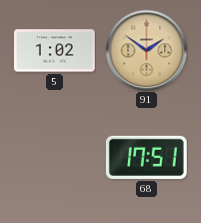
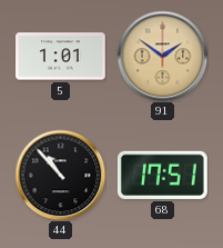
5: 1:02 -> 1:01
44: none -> 10:53
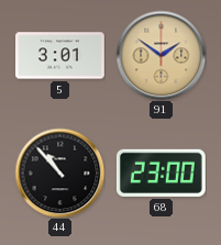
5: 1:01 -> 3:01
68: 17:51 -> 23:00
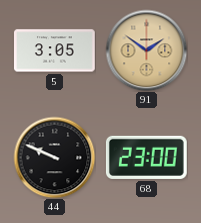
5: 3:01 -> 3:05
44: 10:53 -> 9:49
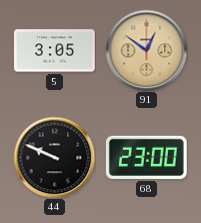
91: 1:51 -> 12:51
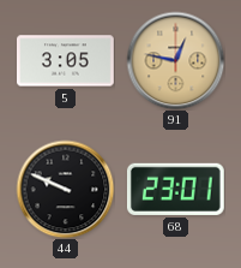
91: 12:51 -> 12:47
68: 23:00 -> 23:01
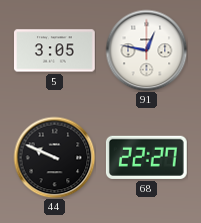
91 dial: champagne -> white
68: 23:01 -> 22:27
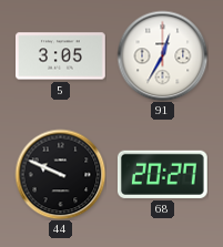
91: 12:47 -> 12:35
68: 22:27 -> 20:27
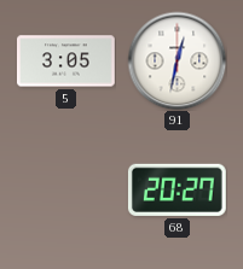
91: 12:35 -> 12:32
44: 9:49 -> none
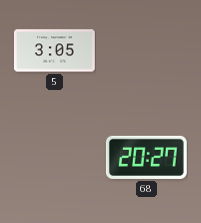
91: 12:32 -> none
